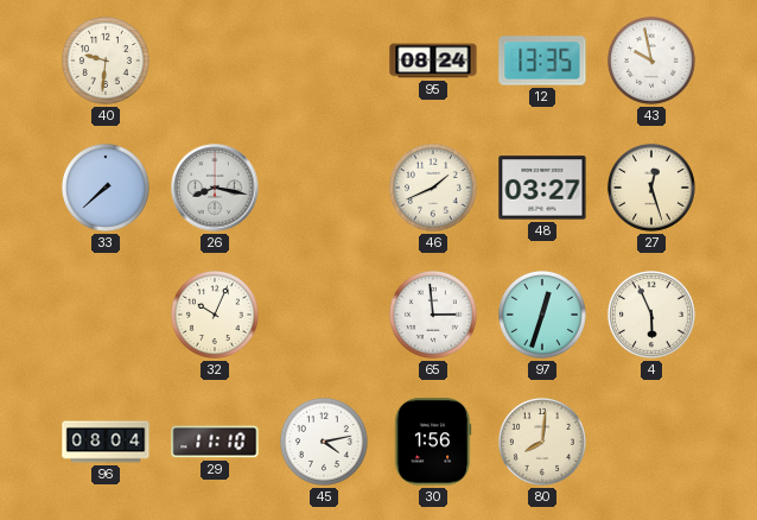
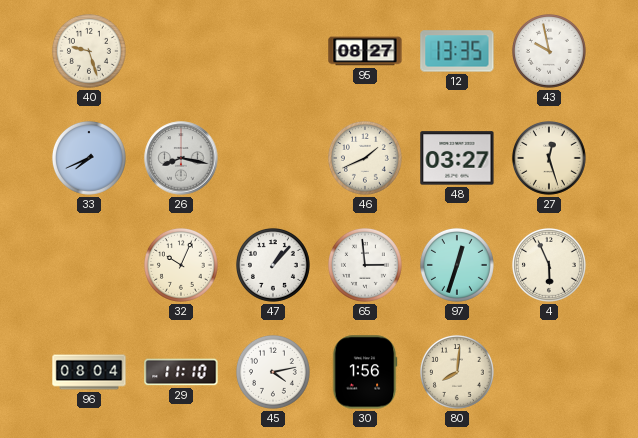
40: 9:31 -> 9:27
95: 08:24 -> 08:27
33: 7:38 -> 7:41
47: none -> 1:07
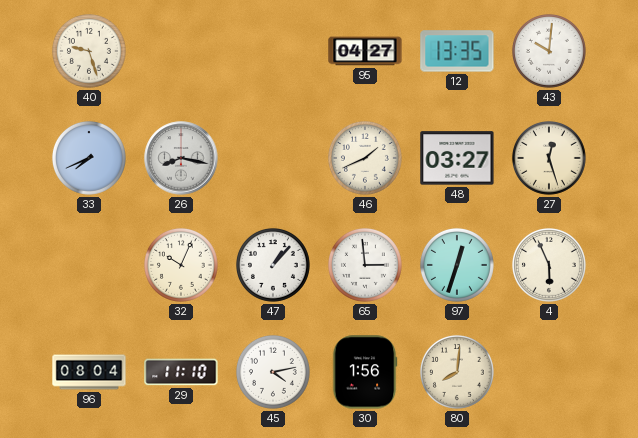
95: 08:27 -> 04:27
43: 9:58 -> 10:01
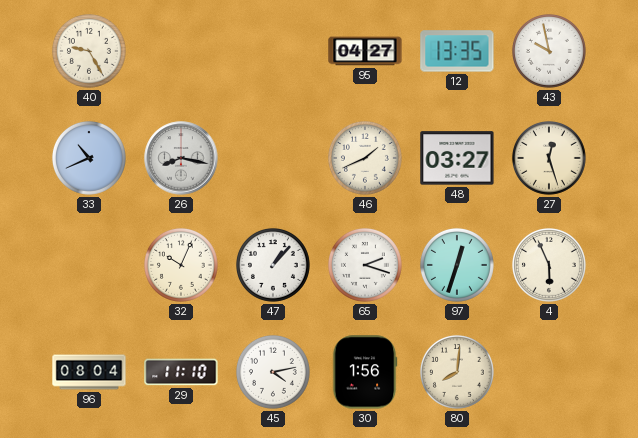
40: 9:27 -> 9:25
43: 10:01 -> 9:58
33: 7:41 -> 10:41
65: 2:59 -> 2:18
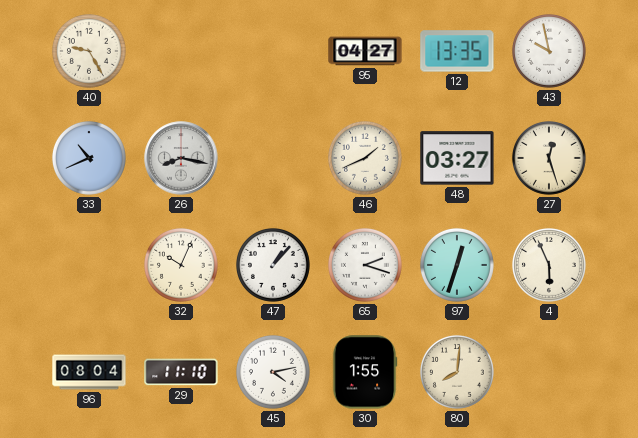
30: 1:56 -> 1:55
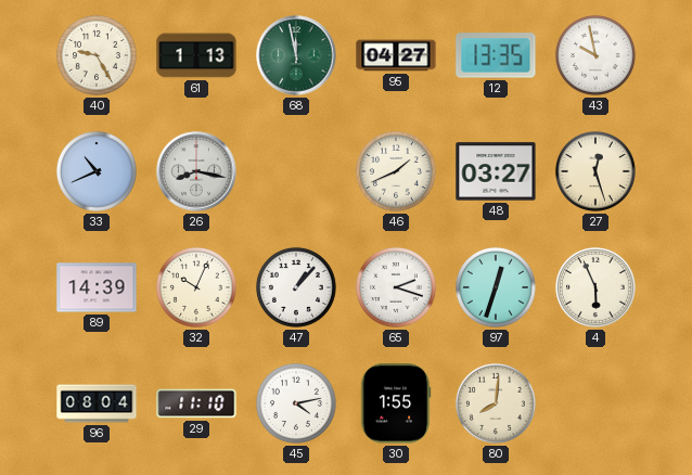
61: none -> 1:13
68: none -> 11:58
89: none -> 14:39
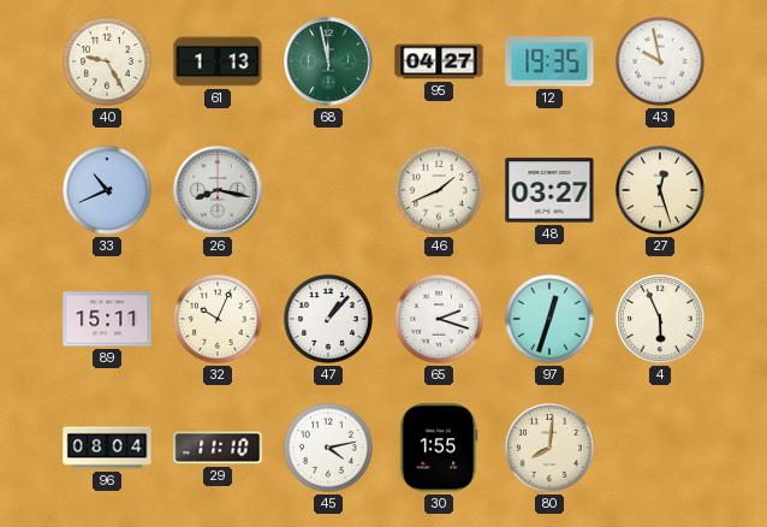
12: 13:35 -> 19:35
89: 14:39 -> 15:11
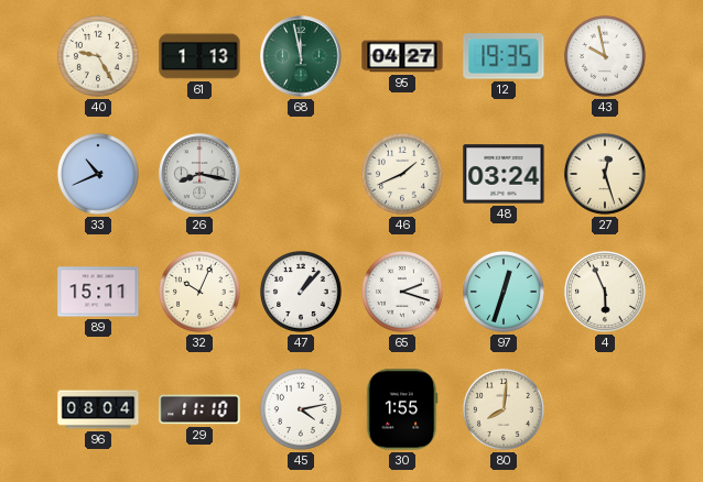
48: 03:27 -> 03:24
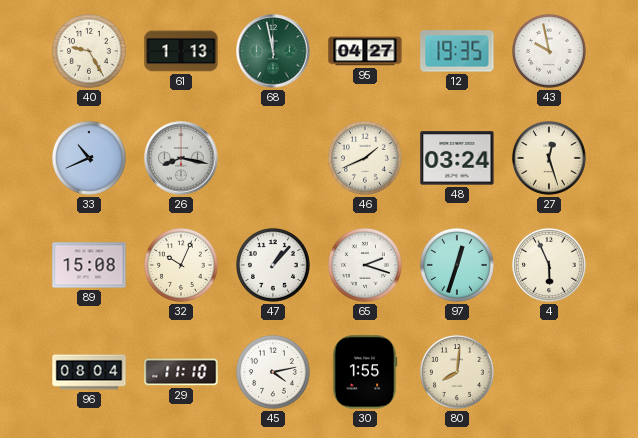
89: 15:11 -> 15:08
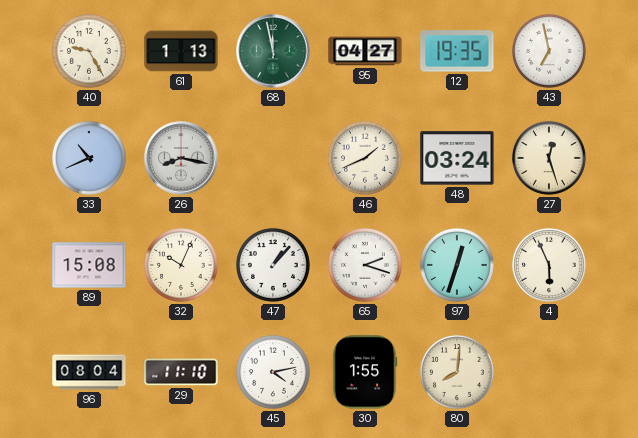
43: 9:58 -> 6:58
